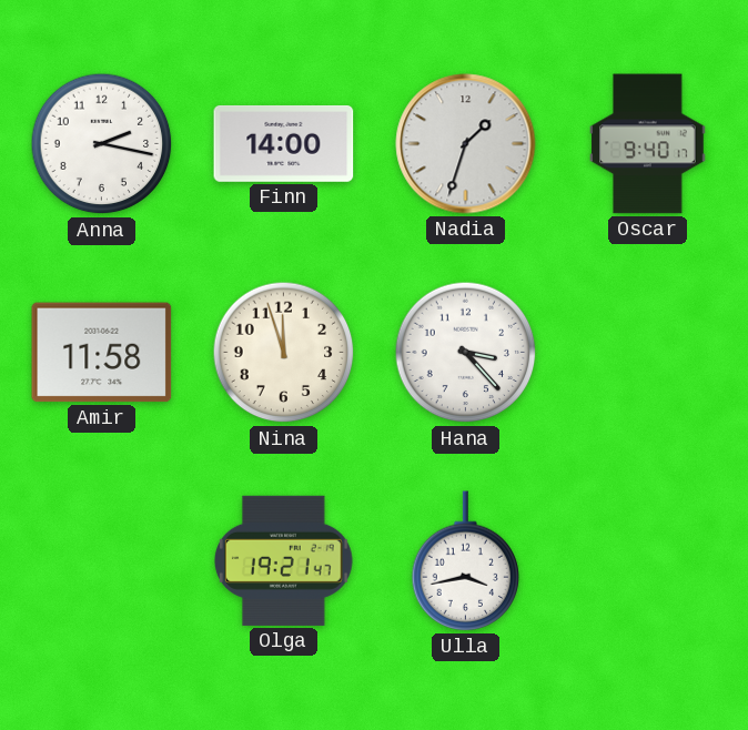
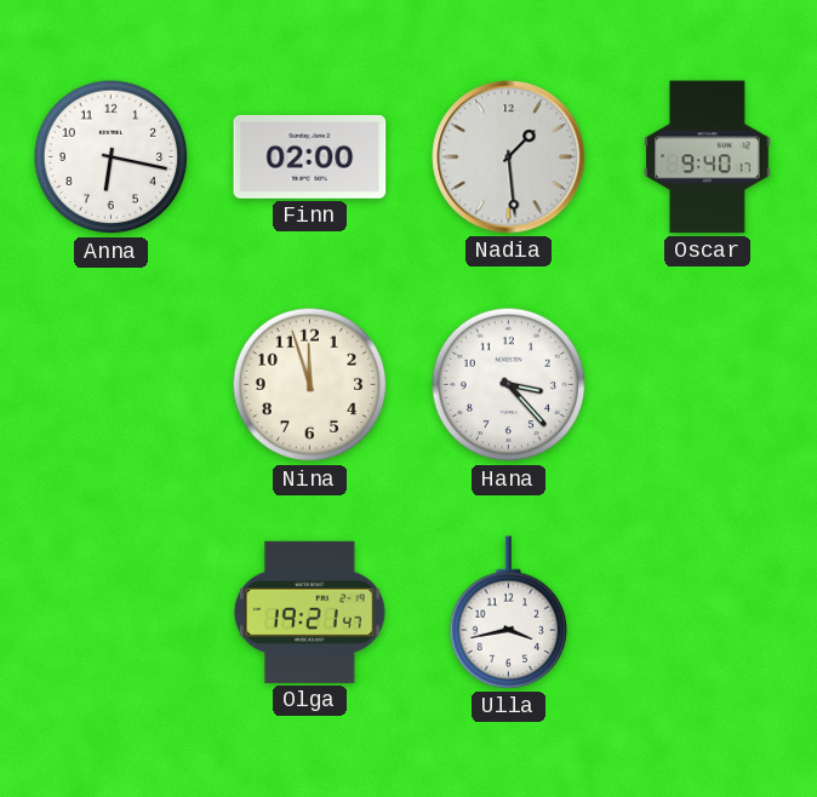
Anna: 2:17 -> 6:17
Finn: 14:00 -> 02:00
Nadia: 1:33 -> 1:29
Amir: 11:58 -> none
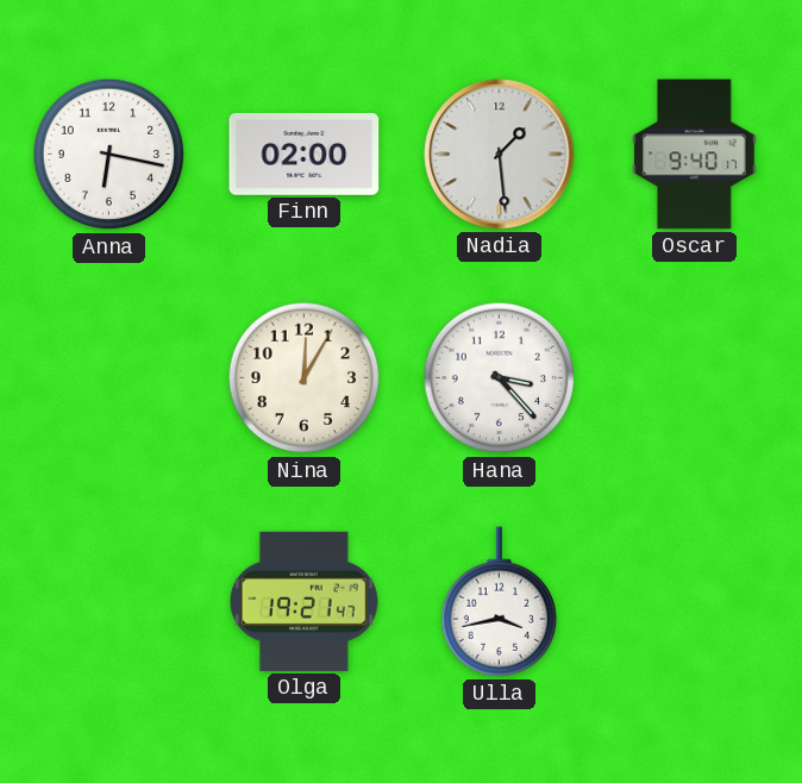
Nina: 11:57 -> 12:05
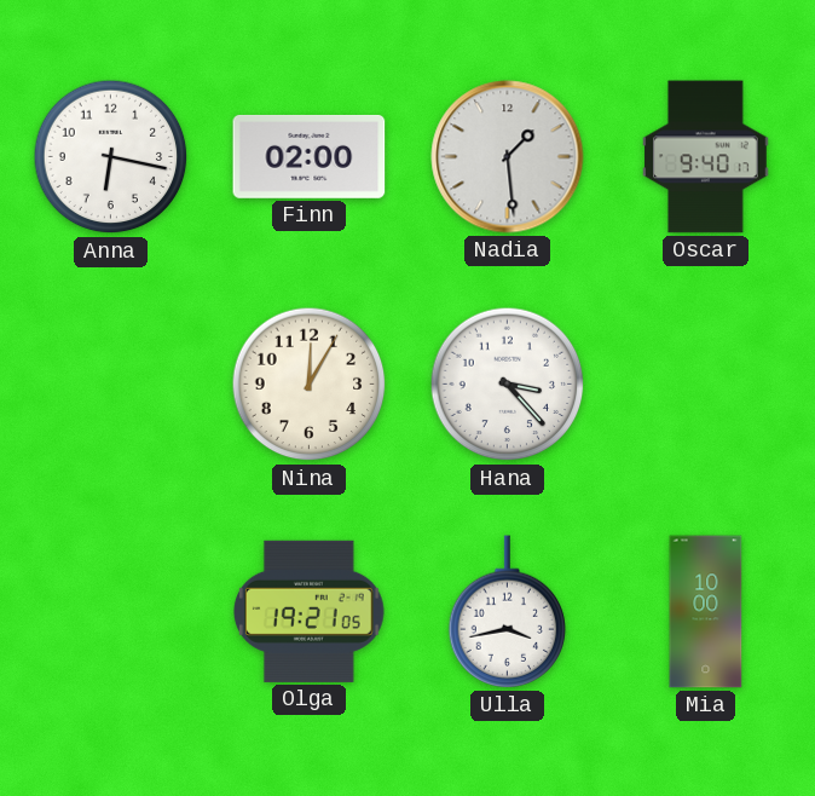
Olga: 19:21:47 -> 19:21:05
Mia: none -> 10:00
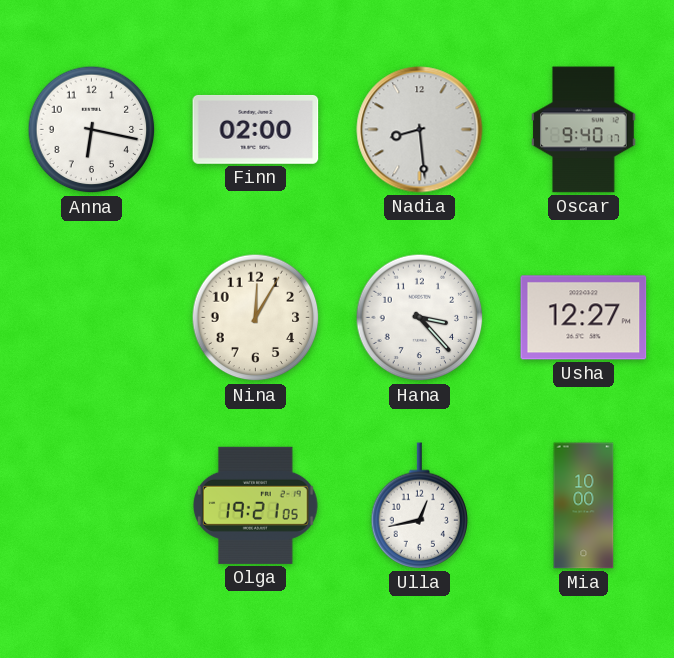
Nadia: 1:29 -> 8:29
Usha: none -> 12:27
Ulla: 3:43 -> 12:43
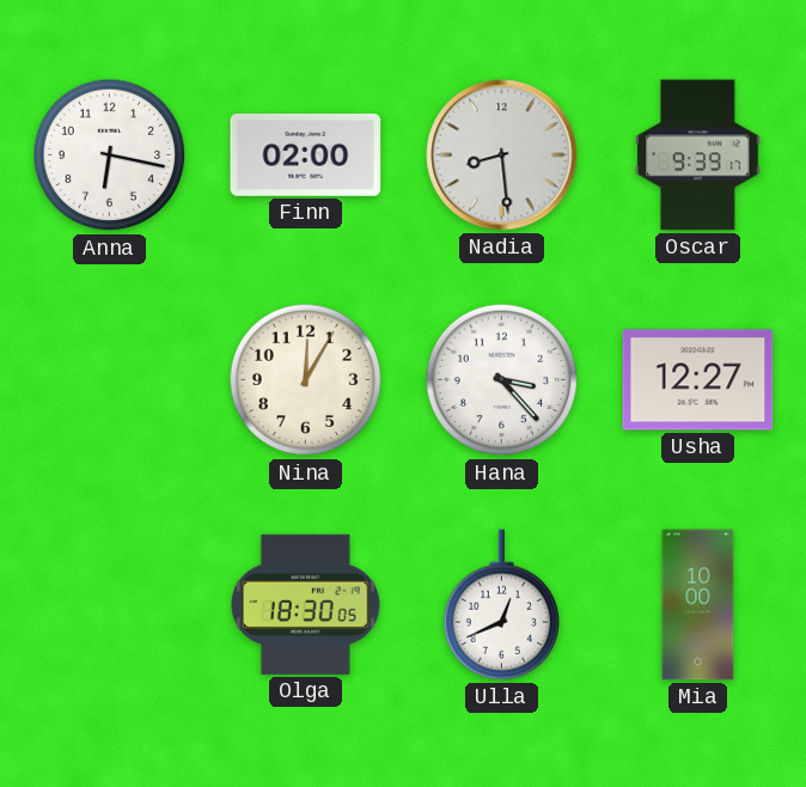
Oscar: 9:40 -> 9:39
Olga: 19:21 -> 18:30
Ulla: 12:43 -> 12:41
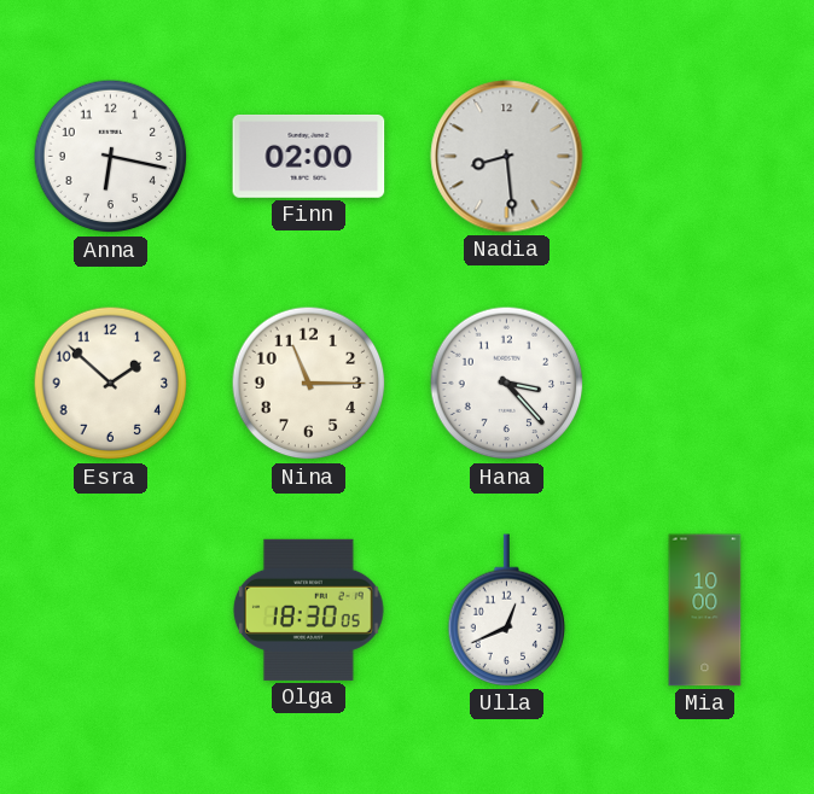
Oscar: 9:39 -> none
Esra: none -> 1:52
Nina: 12:05 -> 11:15
Usha: 12:27 -> none
